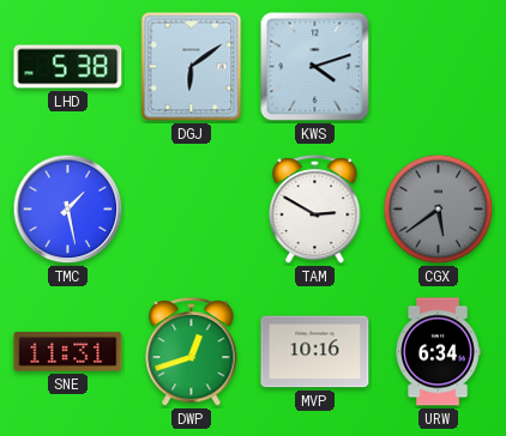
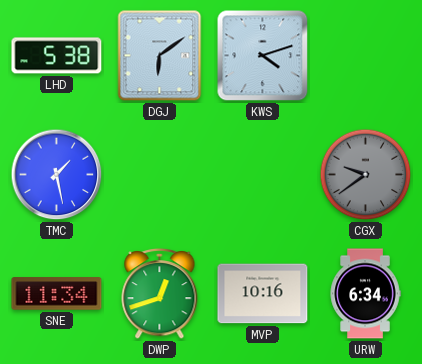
TAM: 2:50 -> none
CGX: 5:39 -> 9:39
SNE: 11:31 -> 11:34
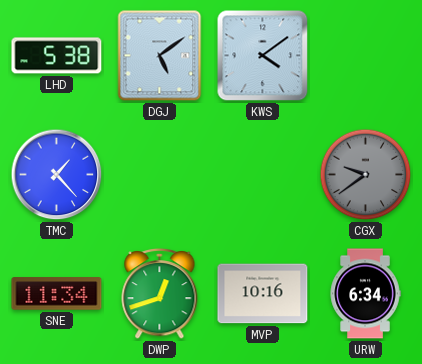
DGJ: 6:09 -> 5:09
KWS: 4:12 -> 4:09
TMC: 1:28 -> 1:23
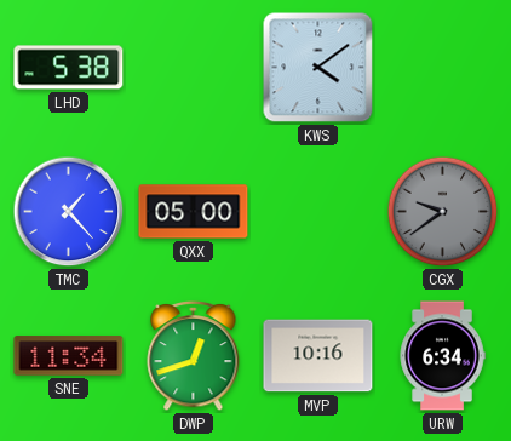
DGJ: 5:09 -> none
QXX: none -> 05:00
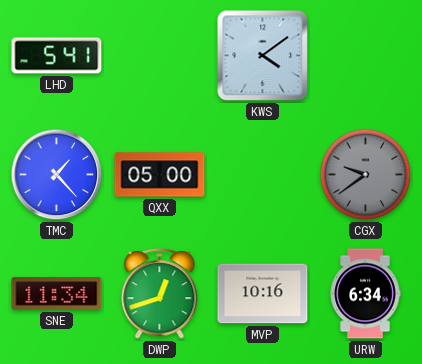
LHD: 5:38 -> 5:41
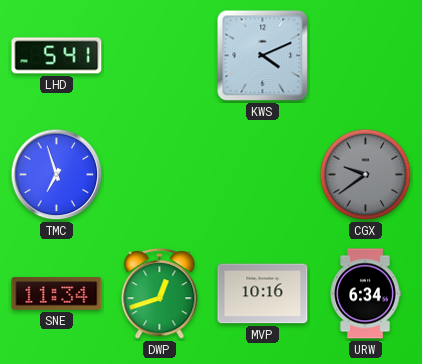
KWS: 4:09 -> 4:11
TMC: 1:23 -> 6:57
QXX: 05:00 -> none
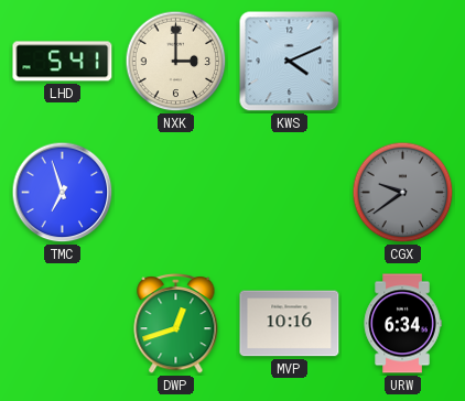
NXK: none -> 3:00
SNE: 11:34 -> none
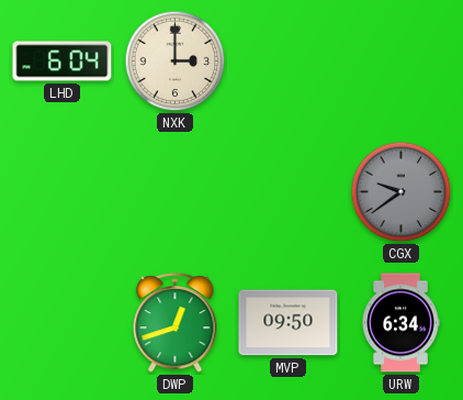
LHD: 5:41 -> 6:04
KWS: 4:11 -> none
TMC: 6:57 -> none
MVP: 10:16 -> 09:50
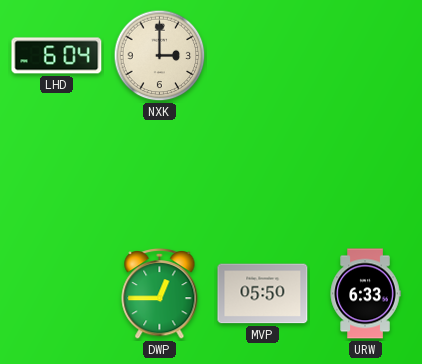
CGX: 9:39 -> none
DWP: 12:42 -> 12:45
MVP: 09:50 -> 05:50
URW: 6:34 -> 6:33
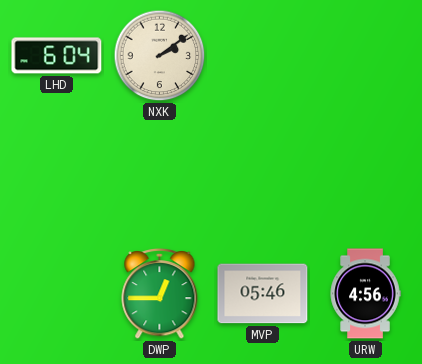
NXK: 3:00 -> 2:09
MVP: 05:50 -> 05:46
URW: 6:33 -> 4:56
